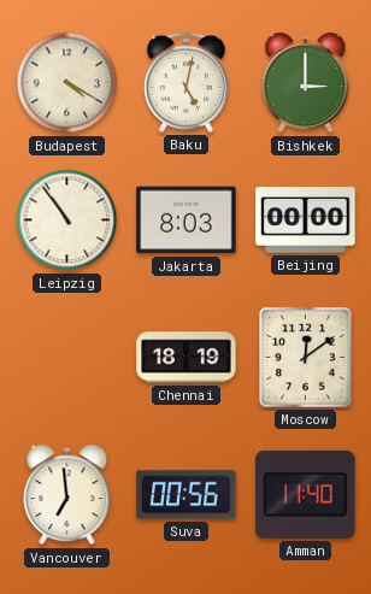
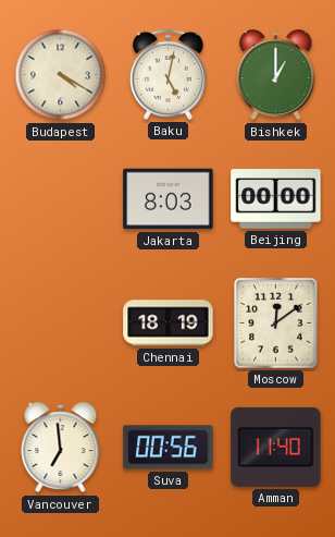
Bishkek: 3:00 -> 1:00
Leipzig: 10:54 -> none
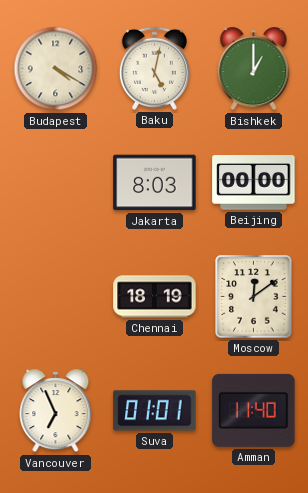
Vancouver: 6:59 -> 6:56
Suva: 00:56 -> 01:01
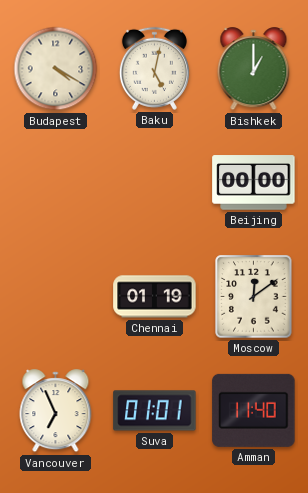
Jakarta: 8:03 -> none
Chennai: 18:19 -> 01:19
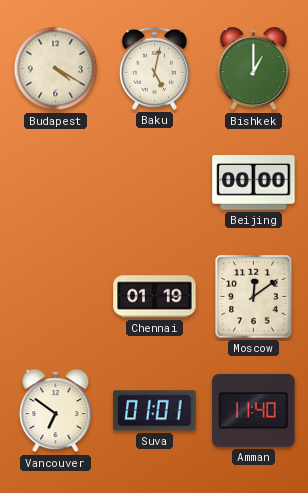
Vancouver: 6:56 -> 6:51
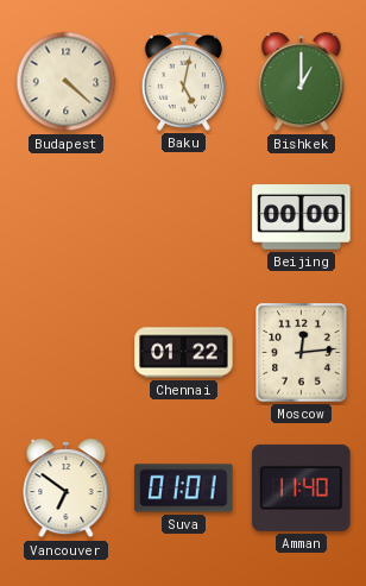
Budapest: 4:20 -> 4:22
Chennai: 01:19 -> 01:22
Moscow: 12:09 -> 12:14
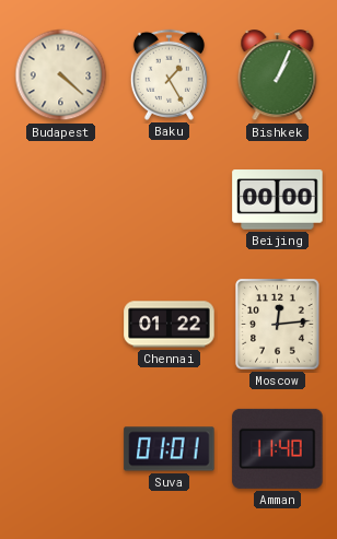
Baku: 5:02 -> 1:25
Bishkek: 1:00 -> 1:04
Vancouver: 6:51 -> none
